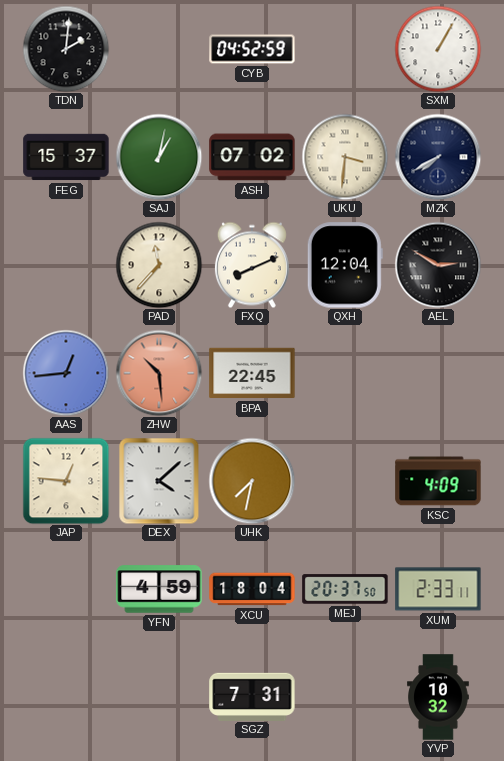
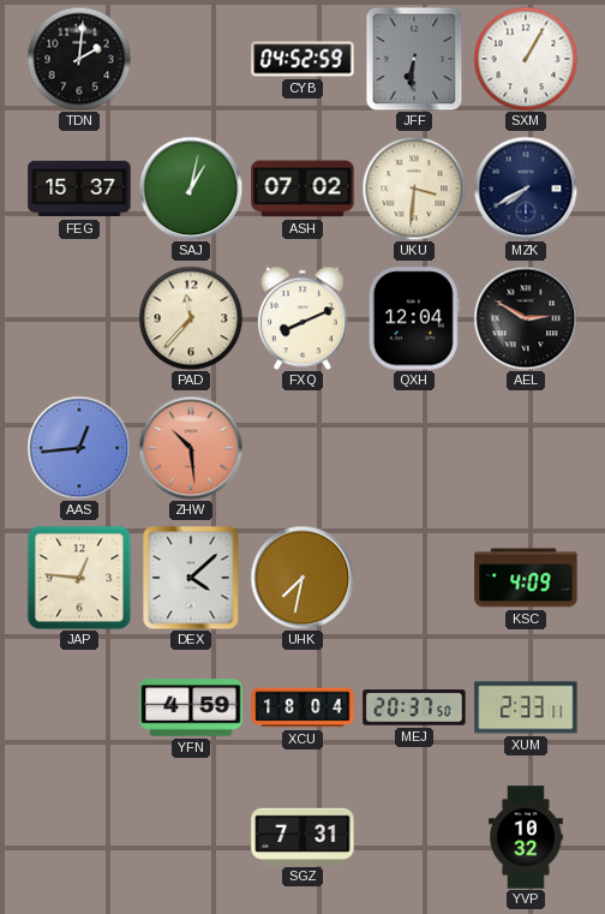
JFF: none -> 6:31
BPA: 22:45 -> none
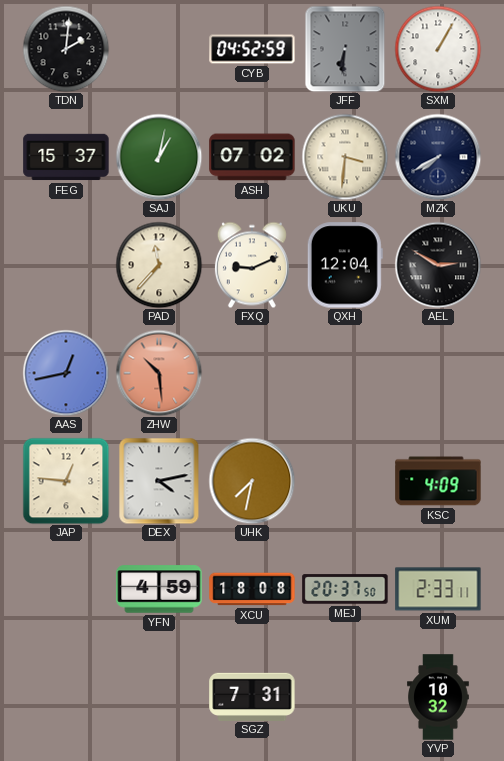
FXQ: 8:11 -> 9:11
AAS: 12:44 -> 12:43
DEX: 4:08 -> 4:13
XCU: 18:04 -> 18:08
